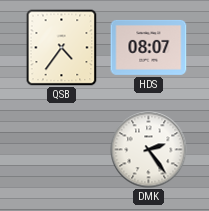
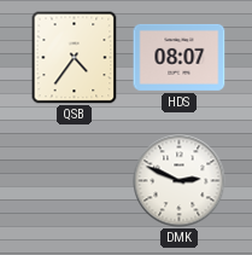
DMK: 2:24 -> 2:49
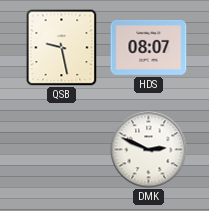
QSB: 4:36 -> 9:28
